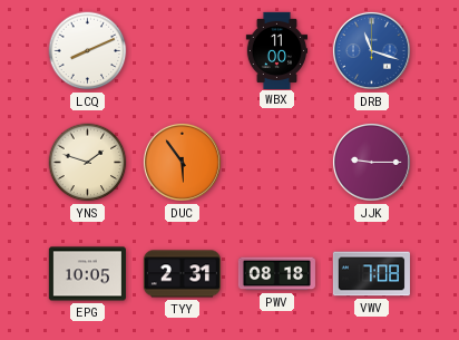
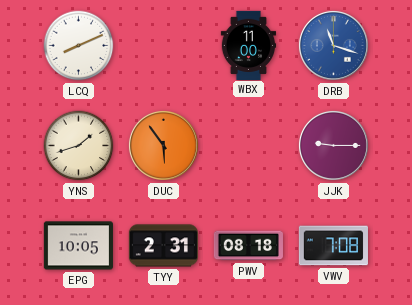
YNS: 1:48 -> 1:42
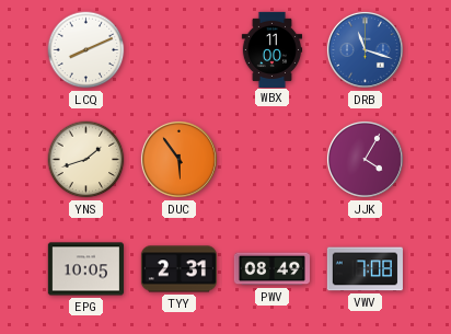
JJK: 9:15 -> 4:05
PWV: 08:18 -> 08:49
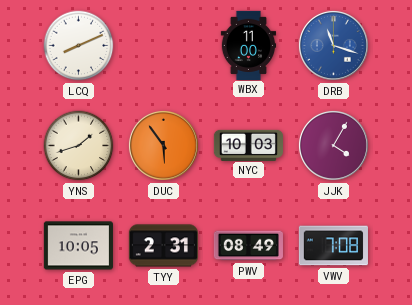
NYC: none -> 10:03
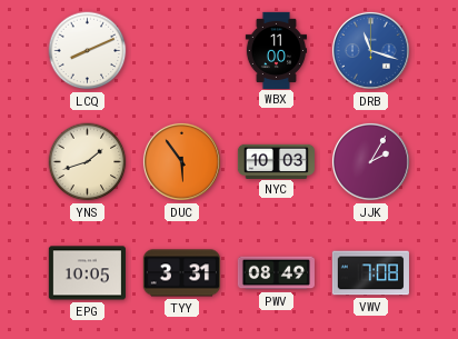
JJK: 4:05 -> 2:05
TYY: 2:31 -> 3:31
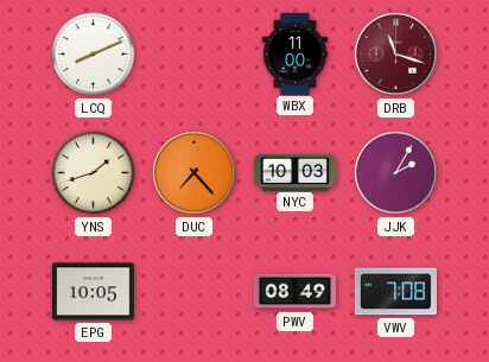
DRB dial: blue -> burgundy
DUC: 5:54 -> 7:23
TYY: 3:31 -> none
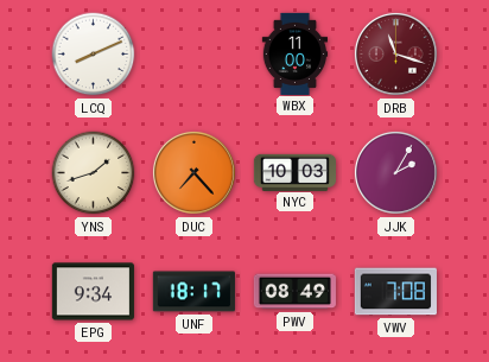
EPG: 10:05 -> 9:34
UNF: none -> 18:17
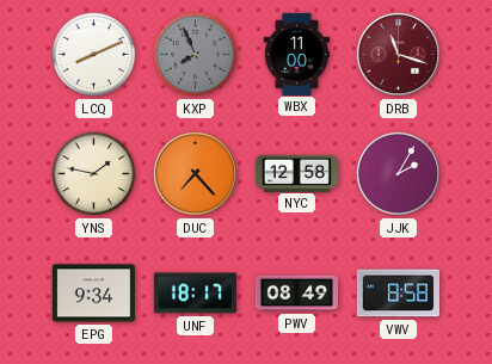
KXP: none -> 7:56
YNS: 1:42 -> 1:47
NYC: 10:03 -> 12:58
VWV: 7:08 -> 8:58
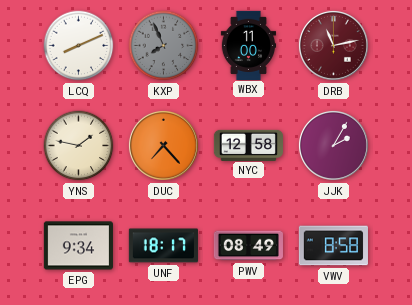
DRB: 11:18 -> 11:13
